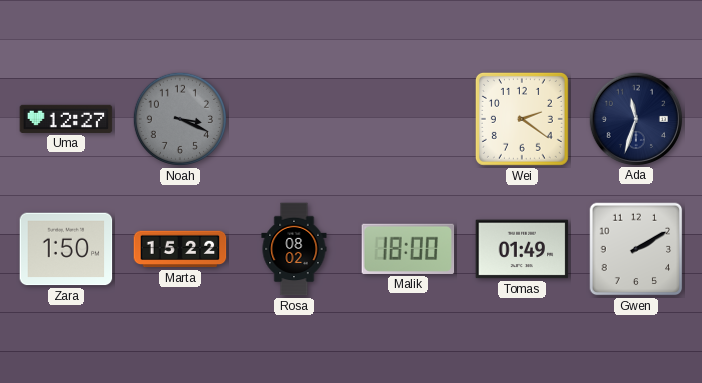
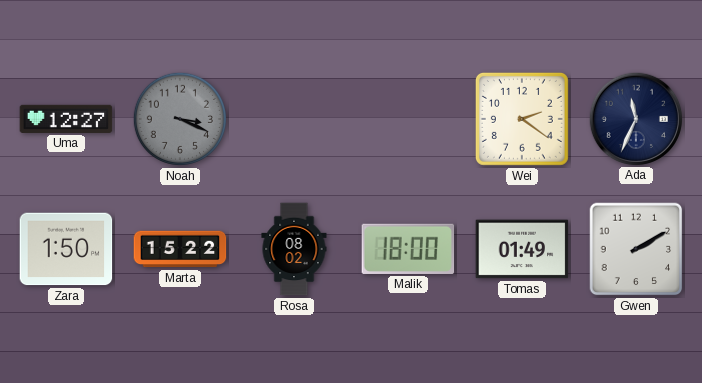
Ada: 11:33 -> 11:34
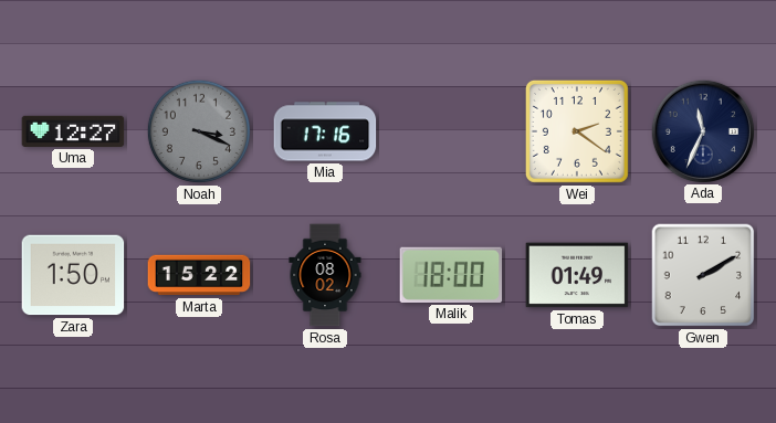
Mia: none -> 17:16
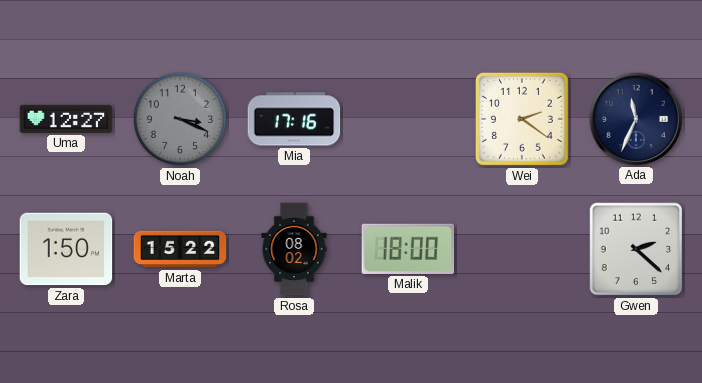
Tomas: 01:49 -> none
Gwen: 2:10 -> 2:22
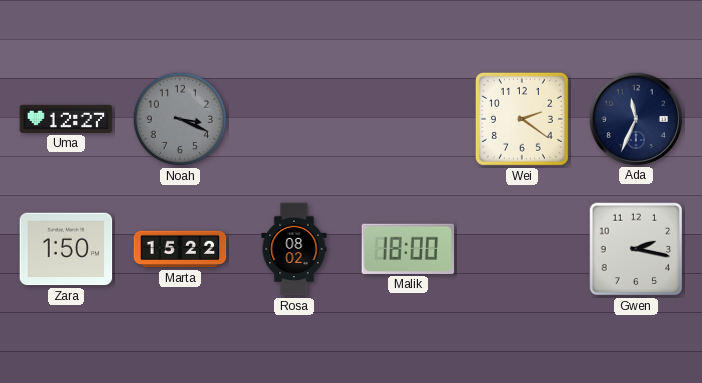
Mia: 17:16 -> none
Gwen: 2:22 -> 2:17
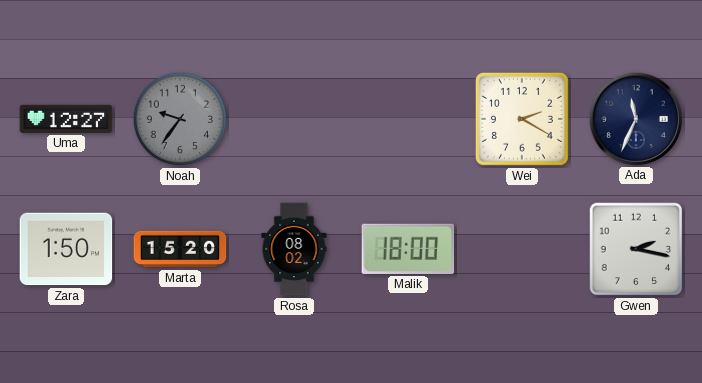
Noah: 3:19 -> 9:36
Wei: 2:21 -> 2:20
Marta: 15:22 -> 15:20
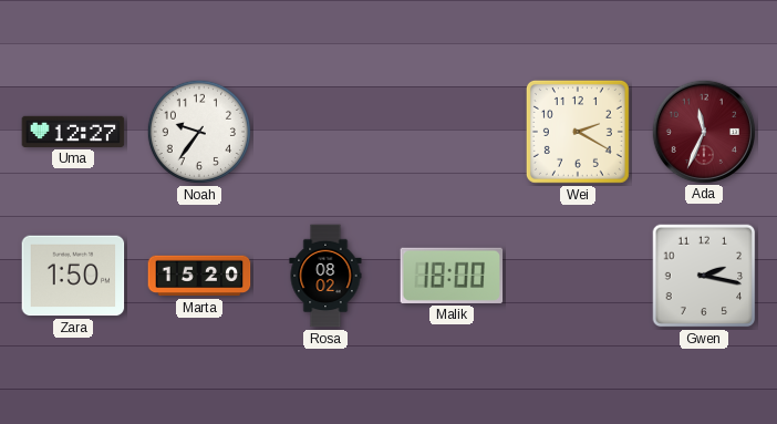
Noah dial: grey -> white
Ada dial: navy -> burgundy
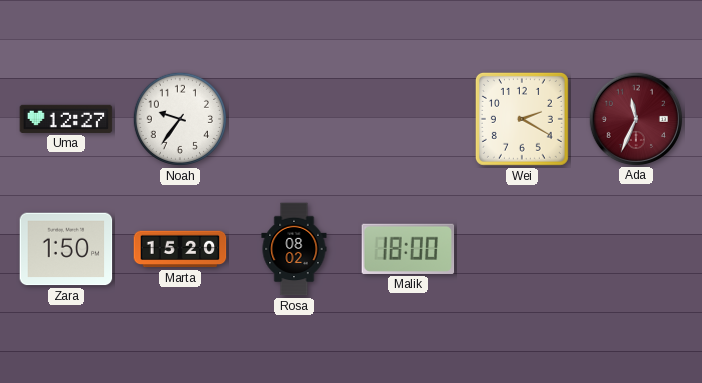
Gwen: 2:17 -> none
